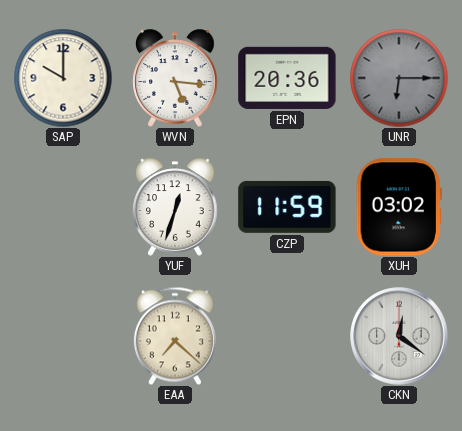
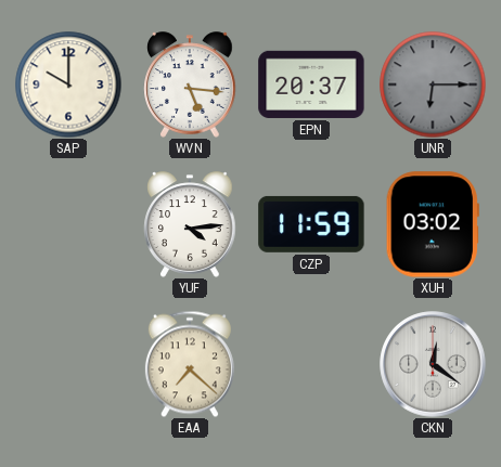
EPN: 20:36 -> 20:37
YUF: 12:33 -> 4:14
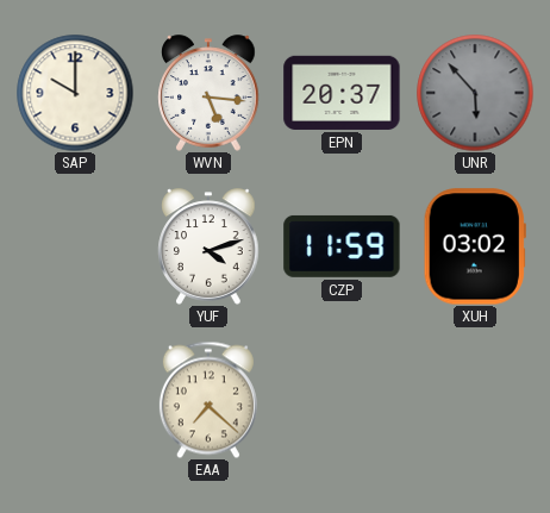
UNR: 6:15 -> 5:53
YUF: 4:14 -> 4:12
CKN: 12:21 -> none
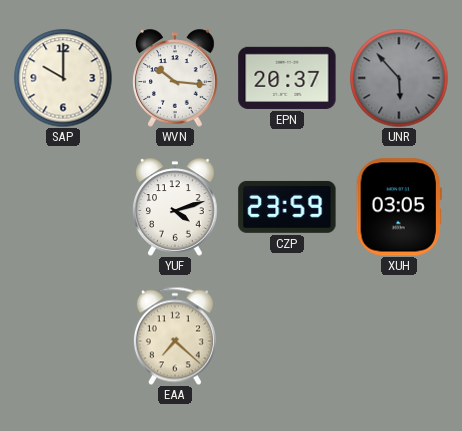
WVN: 5:16 -> 10:16
CZP: 11:59 -> 23:59
XUH: 03:02 -> 03:05
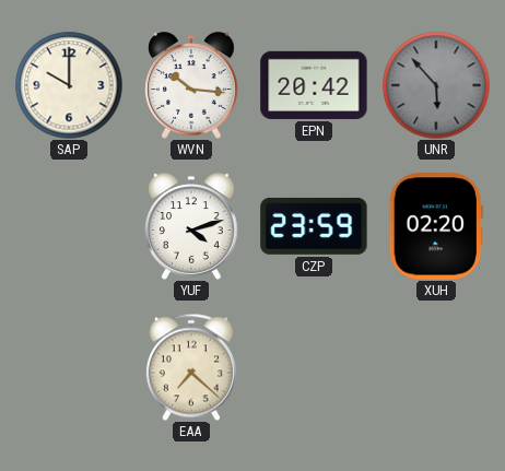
EPN: 20:37 -> 20:42
XUH: 03:05 -> 02:20
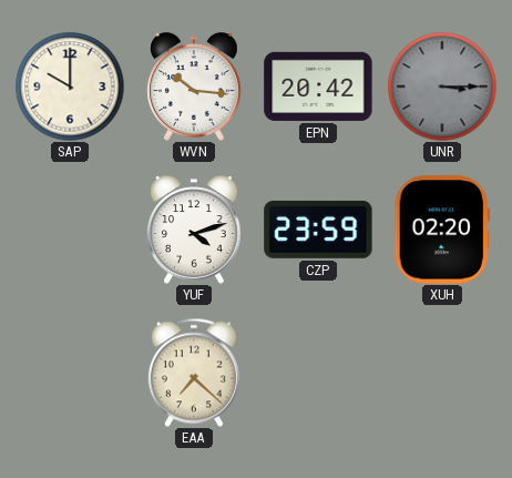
UNR: 5:53 -> 3:15
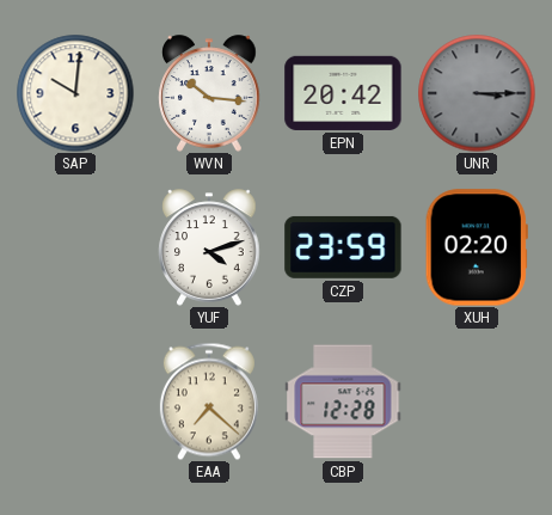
SAP: 10:00 -> 10:01
CBP: none -> 12:28
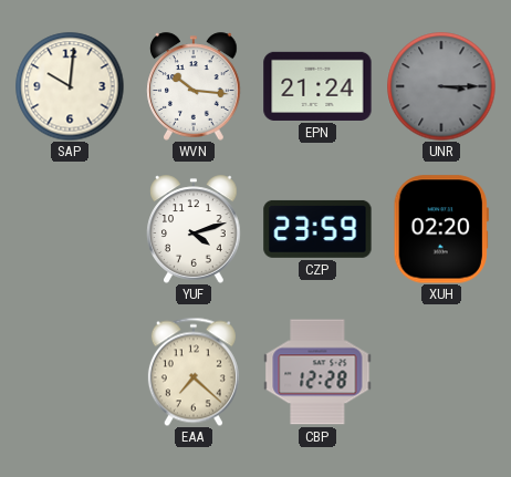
EPN: 20:42 -> 21:24
